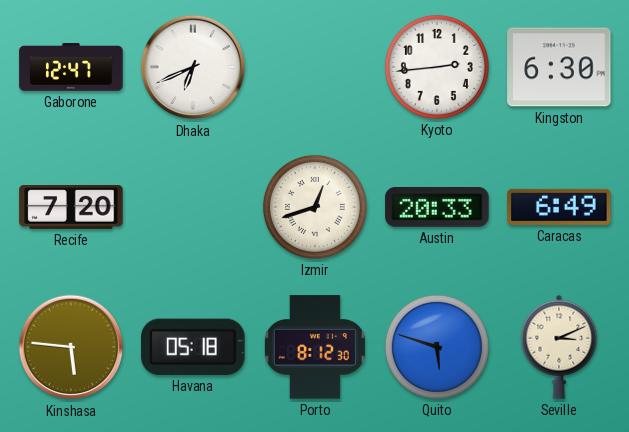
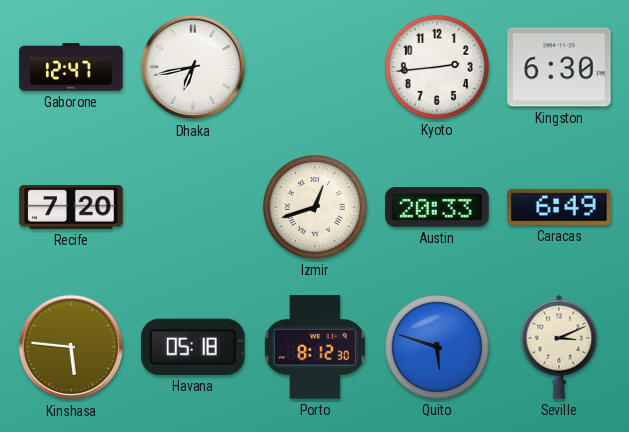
Dhaka: 6:41 -> 6:43
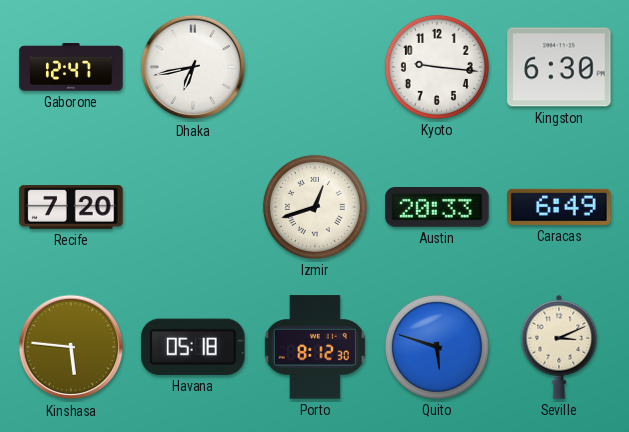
Kyoto: 2:44 -> 9:16
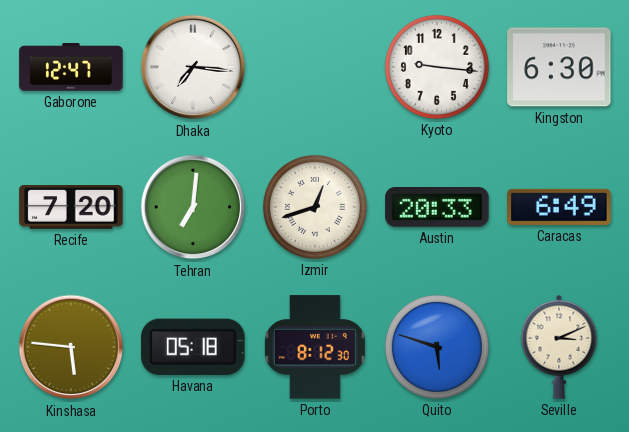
Dhaka: 6:43 -> 7:16
Tehran: none -> 7:01
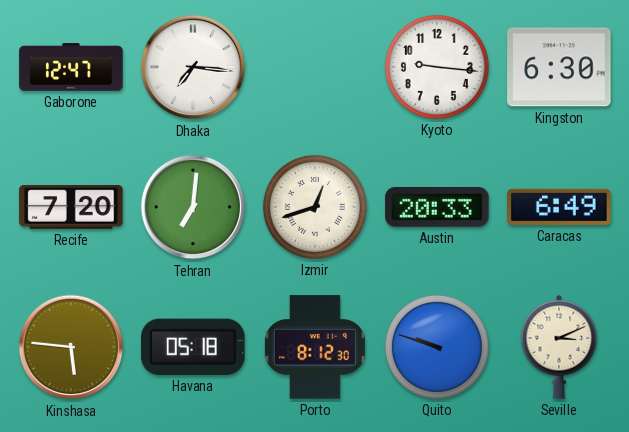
Quito: 5:48 -> 9:48
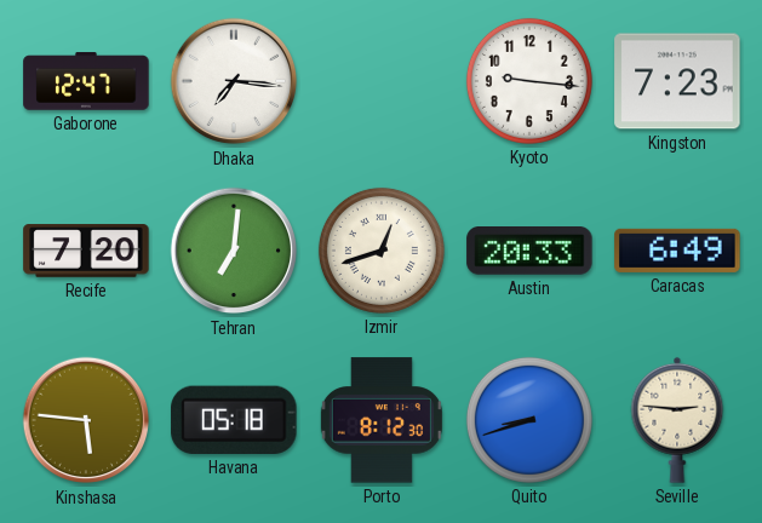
Kingston: 6:30 -> 7:23
Quito: 9:48 -> 8:42
Seville: 3:11 -> 2:46
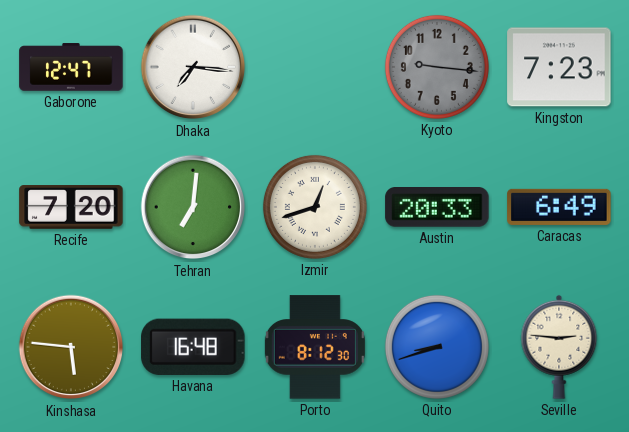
Kyoto dial: white -> grey
Havana: 05:18 -> 16:48
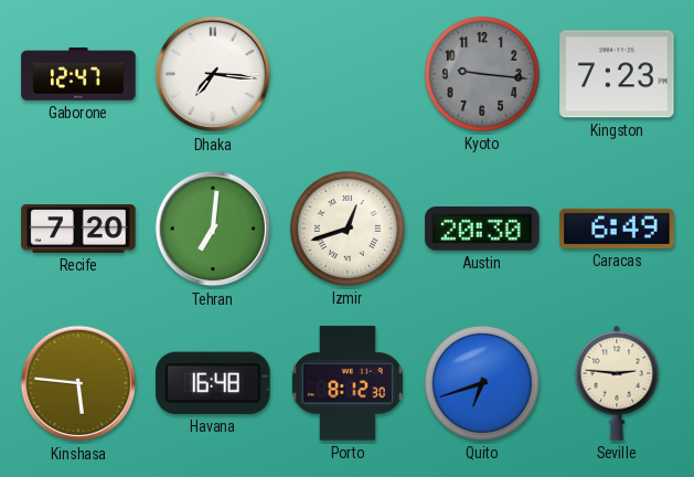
Austin: 20:33 -> 20:30
Quito: 8:42 -> 6:42
